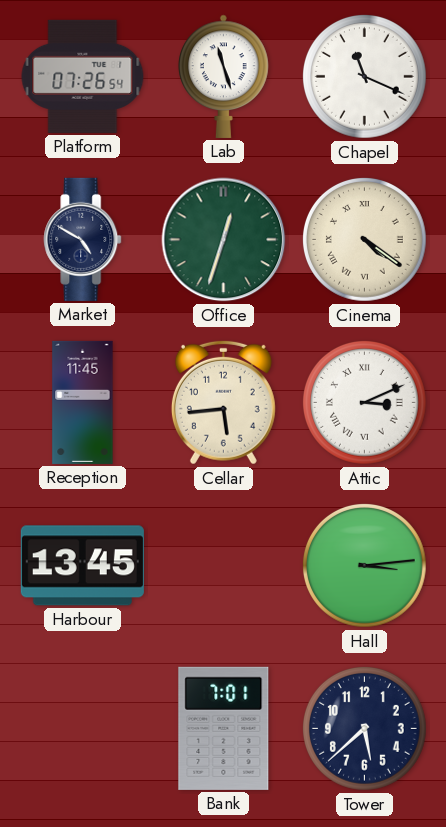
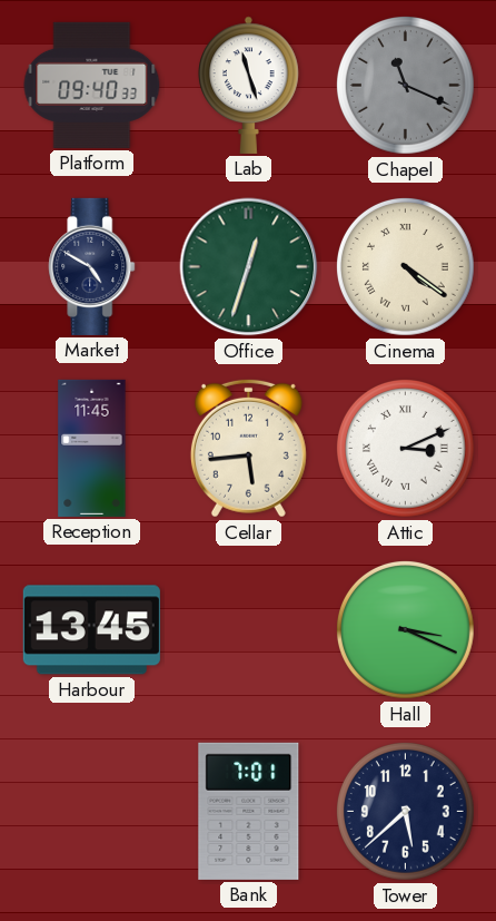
Platform: 07:26 -> 09:40
Chapel dial: white -> grey
Hall: 3:14 -> 3:19
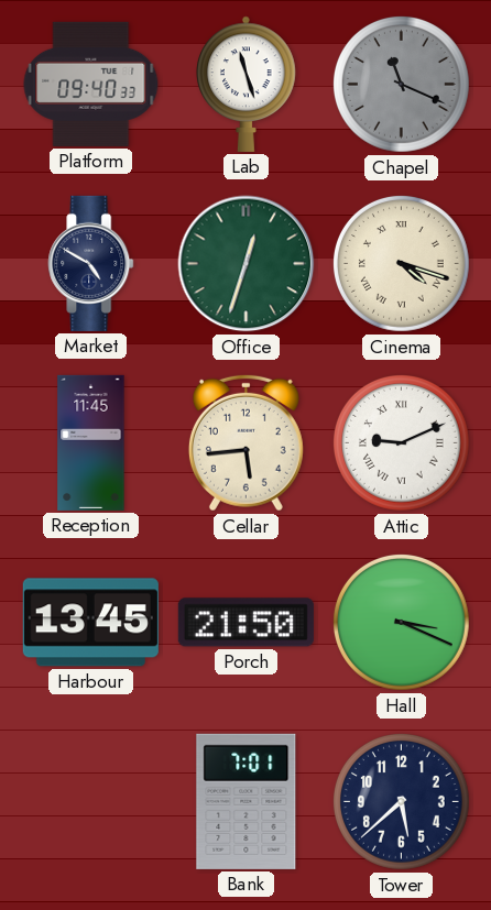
Cinema: 4:21 -> 4:18
Attic: 3:11 -> 9:11
Porch: none -> 21:50
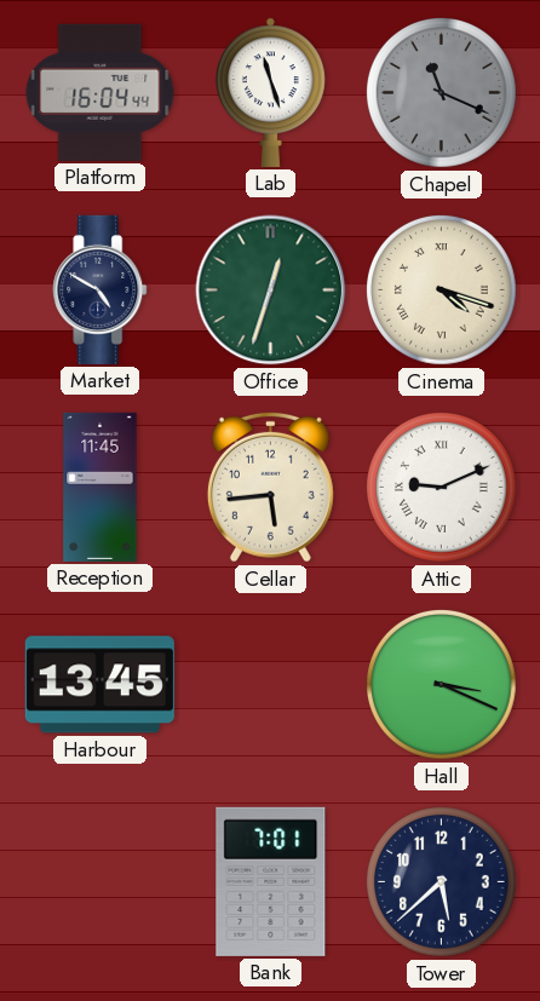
Platform: 09:40 -> 16:04
Porch: 21:50 -> none
